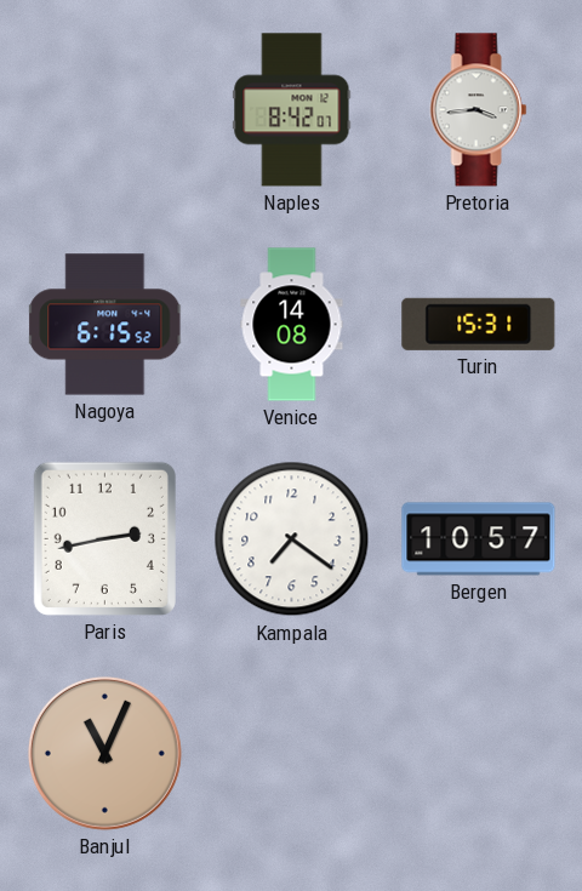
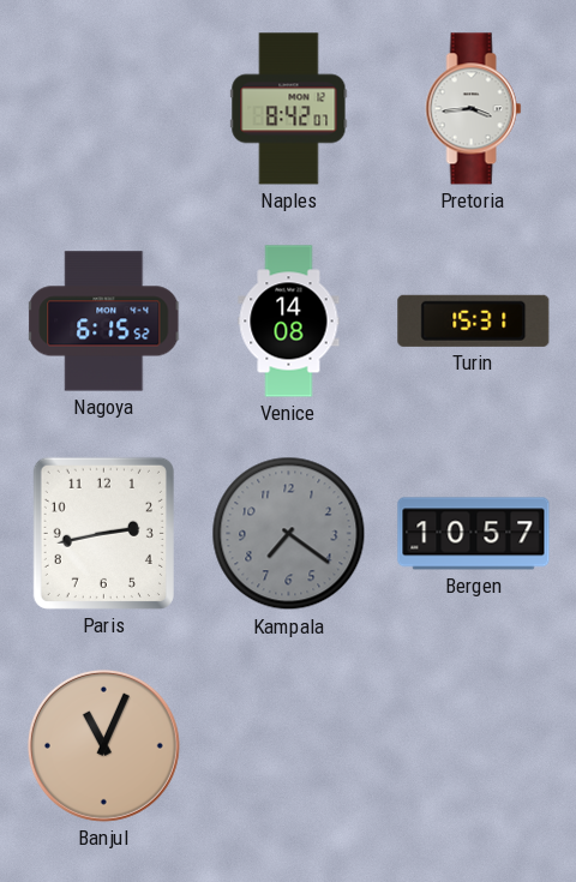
Kampala dial: white -> grey
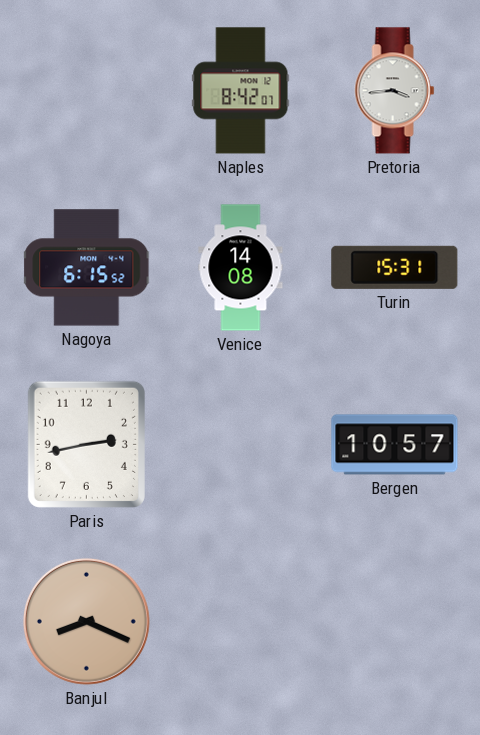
Kampala: 7:21 -> none
Banjul: 11:04 -> 8:19
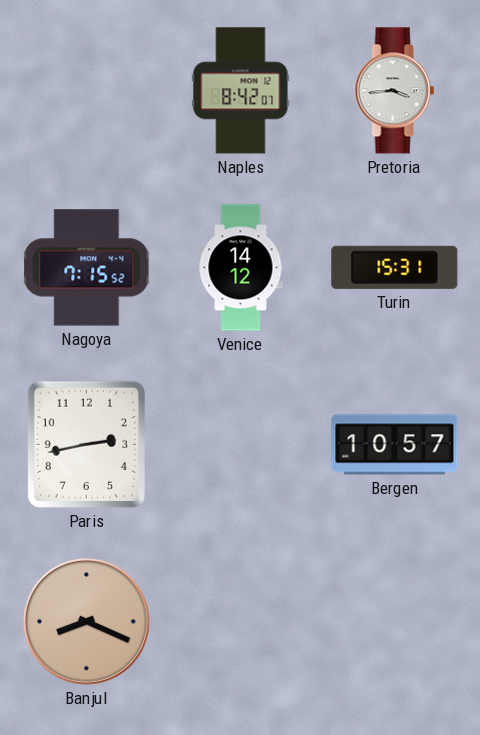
Nagoya: 6:15 -> 7:15
Venice: 14:08 -> 14:12
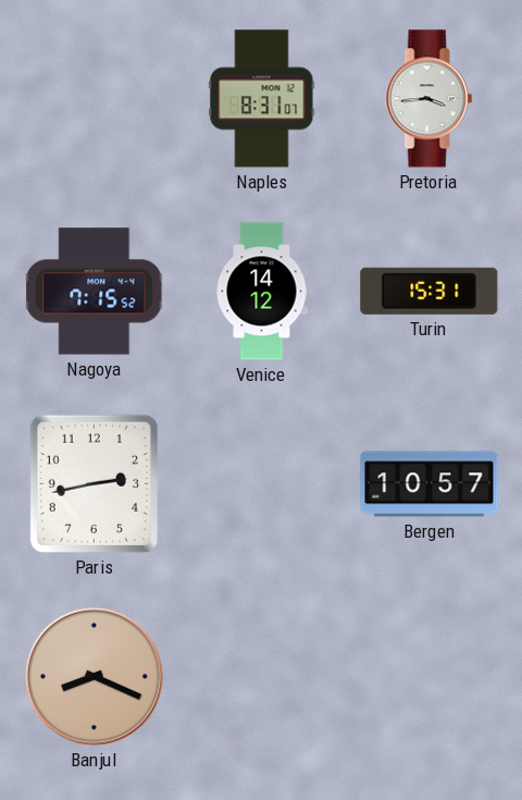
Naples: 8:42 -> 8:31
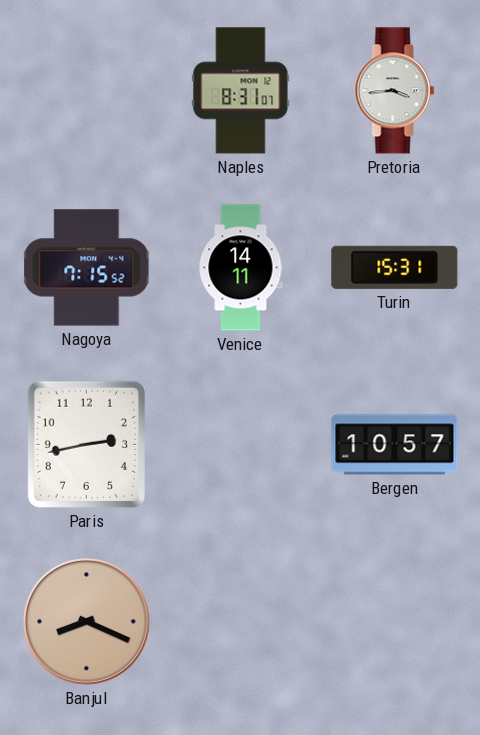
Venice: 14:12 -> 14:11
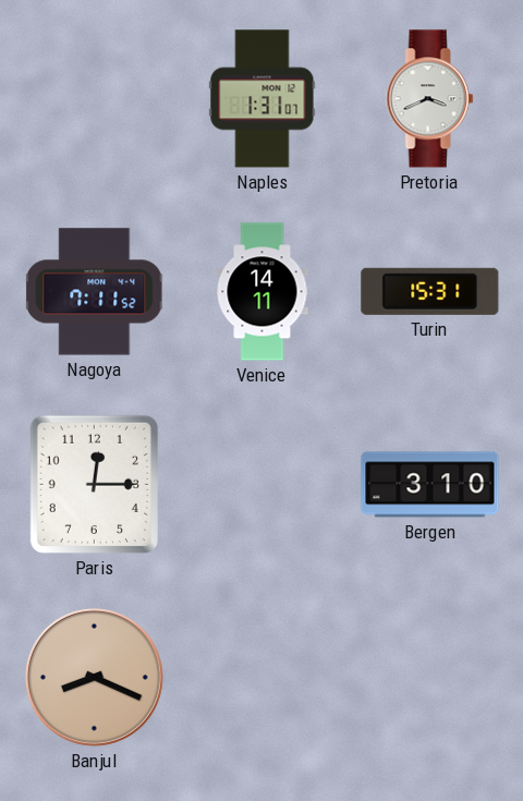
Naples: 8:31 -> 1:31
Pretoria: 3:44 -> 3:41
Nagoya: 7:15 -> 7:11
Paris: 2:43 -> 12:15
Bergen: 10:57 -> 3:10
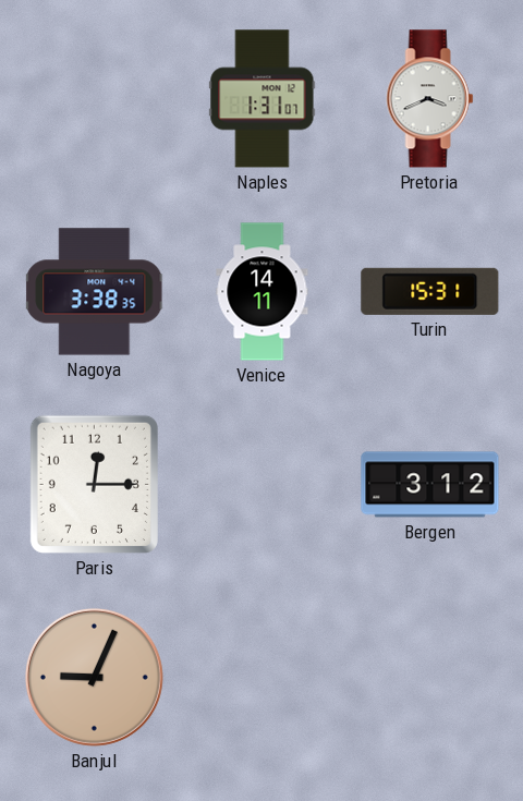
Nagoya: 7:11 -> 3:38
Bergen: 3:10 -> 3:12
Banjul: 8:19 -> 9:04
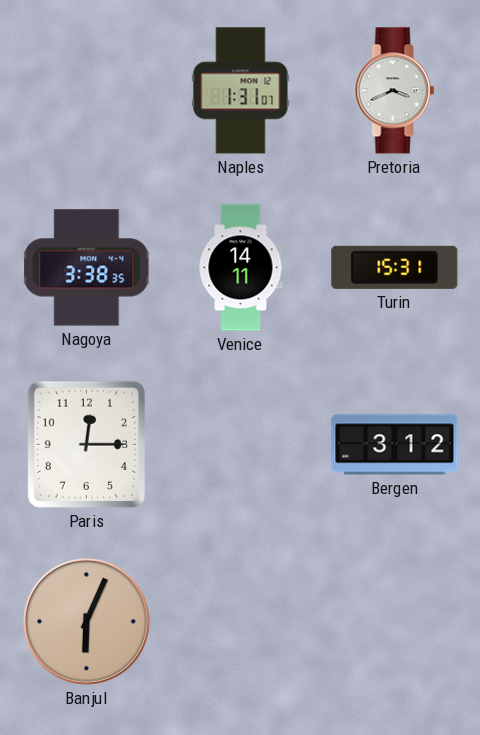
Banjul: 9:04 -> 6:04
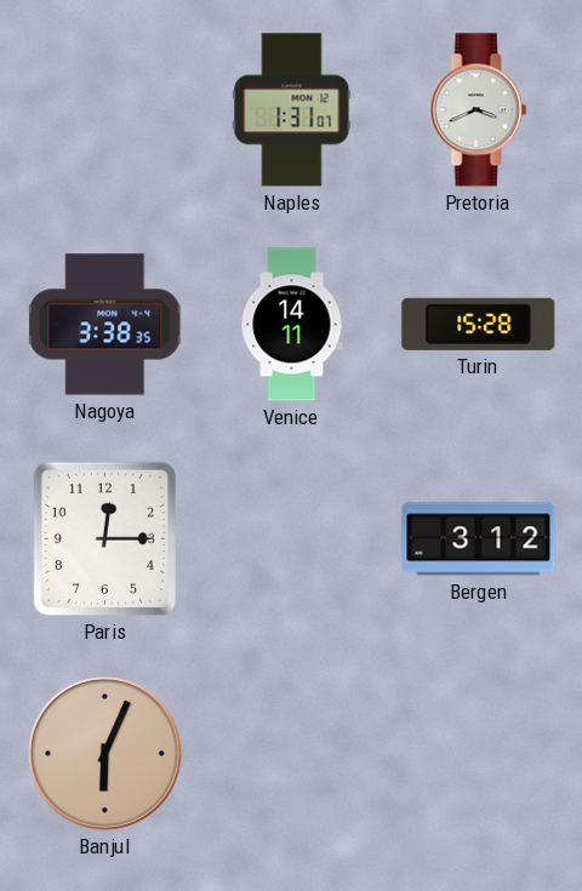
Turin: 15:31 -> 15:28
